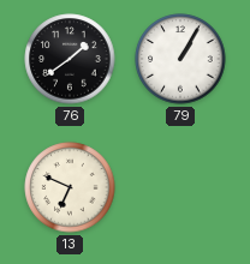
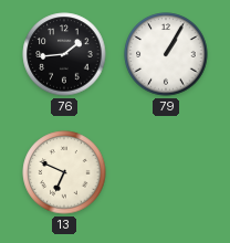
76: 1:39 -> 1:44
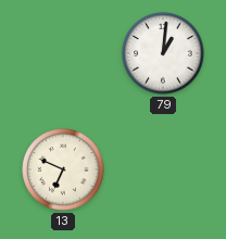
76: 1:44 -> none
79: 1:05 -> 1:01
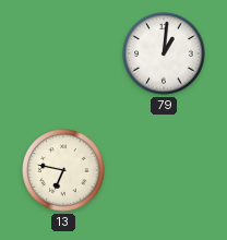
13: 6:49 -> 6:47
